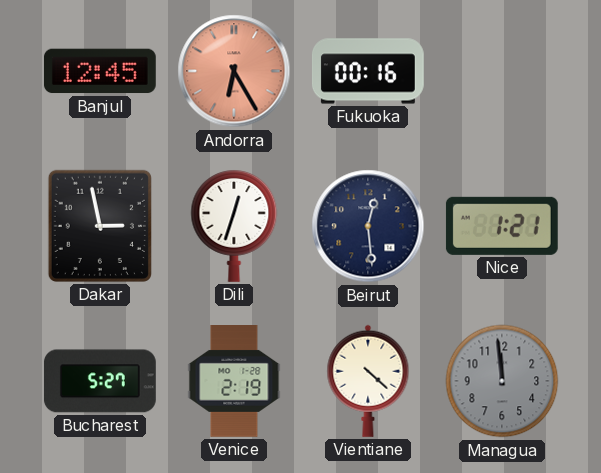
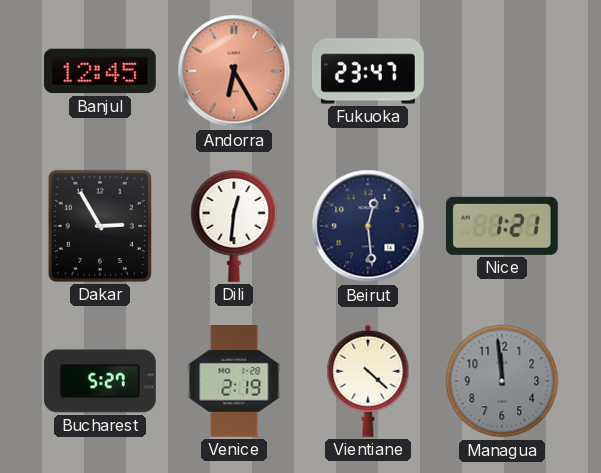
Fukuoka: 00:16 -> 23:47
Dakar: 2:58 -> 2:55
Dili: 12:33 -> 12:31
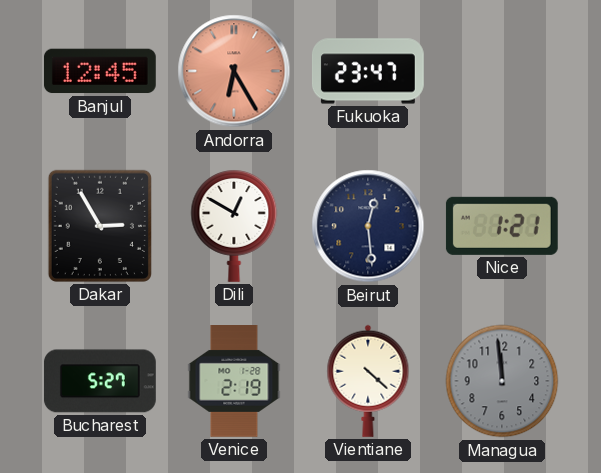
Dili: 12:31 -> 12:50
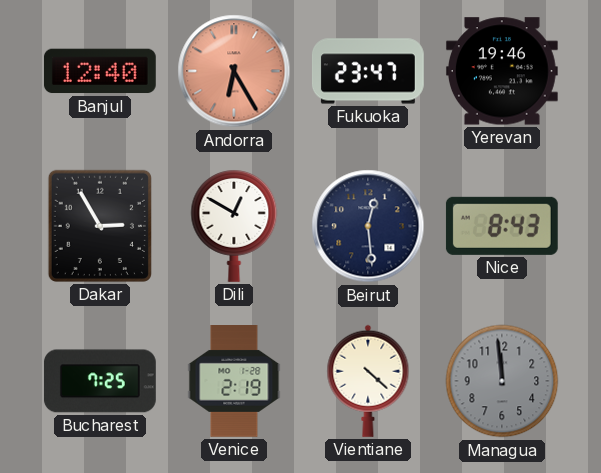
Banjul: 12:45 -> 12:40
Yerevan: none -> 19:46
Nice: 1:21 -> 8:43
Bucharest: 5:27 -> 7:25
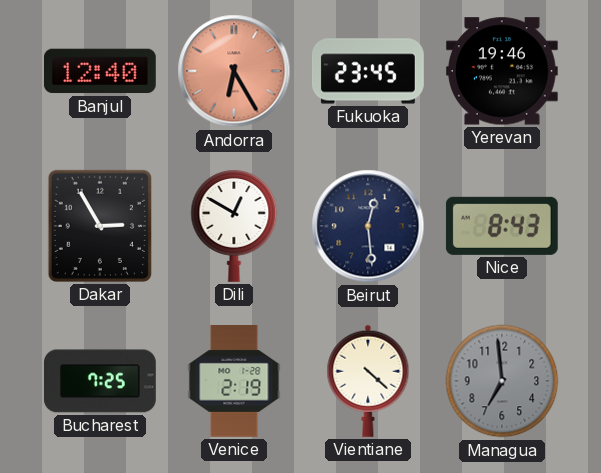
Fukuoka: 23:47 -> 23:45
Managua: 11:59 -> 6:59
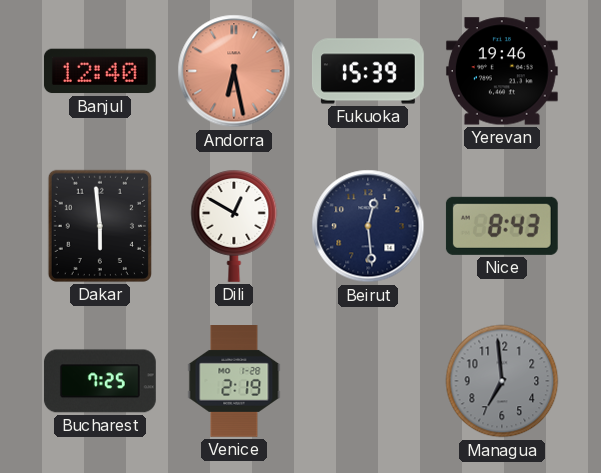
Andorra: 6:25 -> 6:28
Fukuoka: 23:45 -> 15:39
Dakar: 2:55 -> 5:59
Vientiane: 4:22 -> none
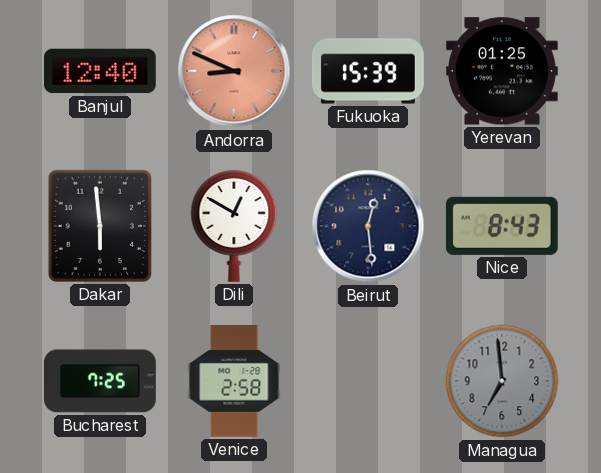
Andorra: 6:28 -> 8:49
Yerevan: 19:46 -> 01:25
Venice: 2:19 -> 2:58
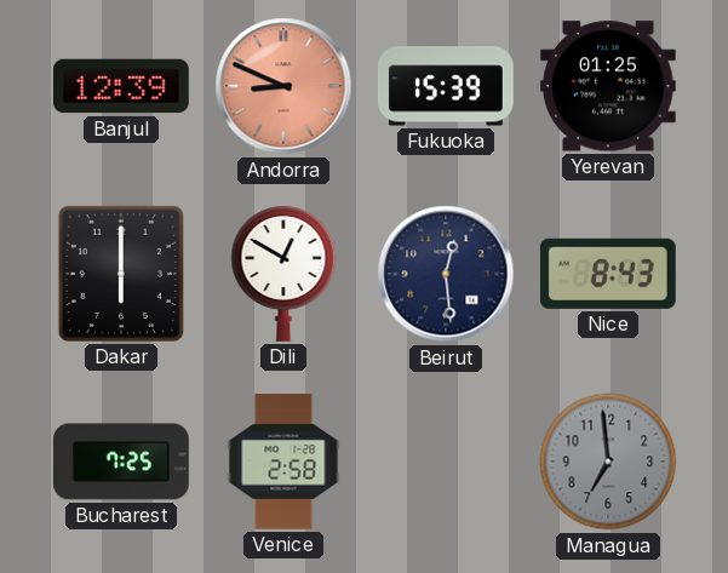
Banjul: 12:40 -> 12:39
Dakar: 5:59 -> 6:00
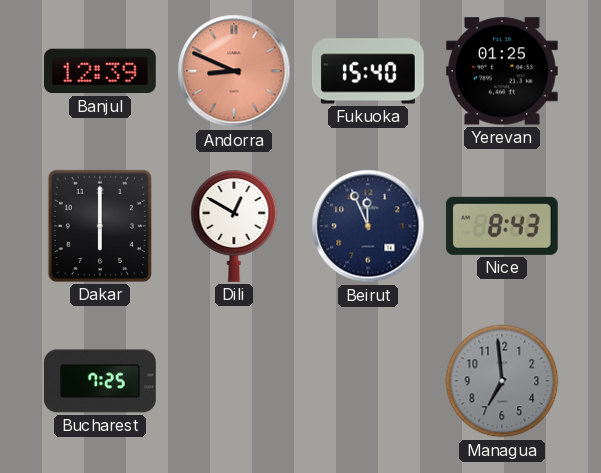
Fukuoka: 15:39 -> 15:40
Beirut: 12:29 -> 11:56
Venice: 2:58 -> none
